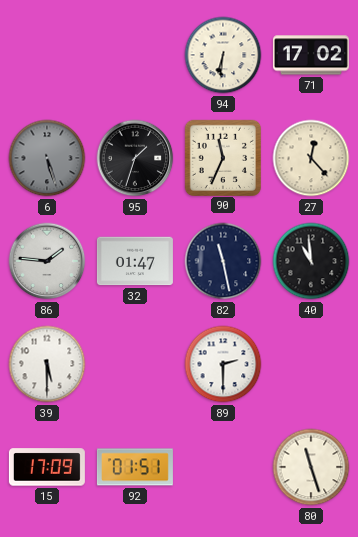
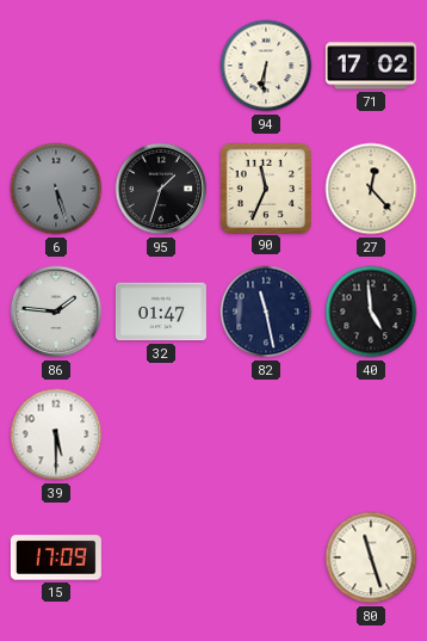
40: 10:59 -> 4:59
89: 2:30 -> none
92: 01:51 -> none
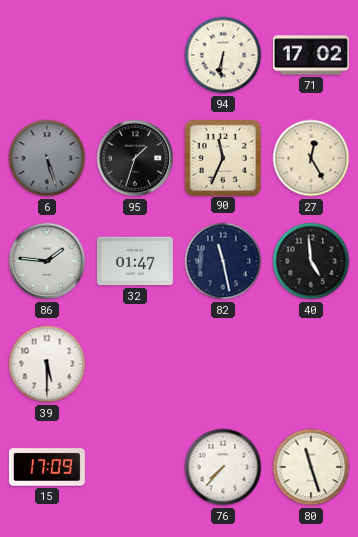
27: 12:23 -> 12:25
76: none -> 7:37
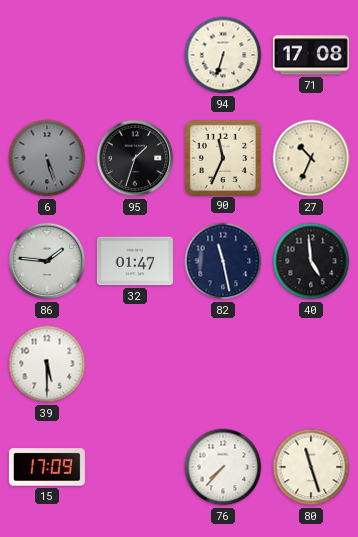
94: 6:31 -> 6:33
71: 17:02 -> 17:08
27: 12:25 -> 10:34
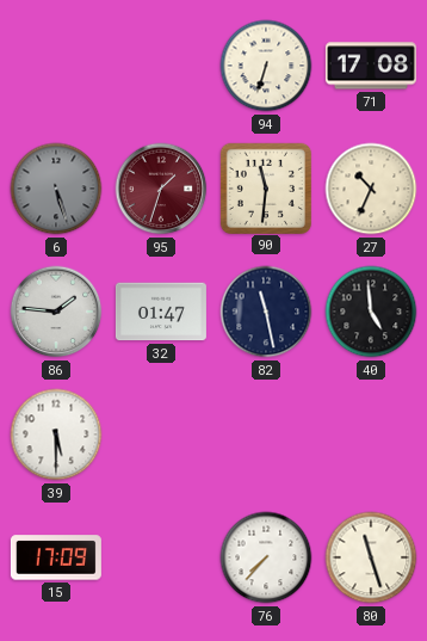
95 dial: black -> burgundy
90: 11:34 -> 11:31
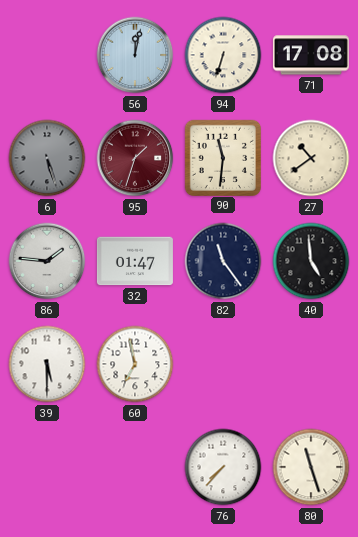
56: none -> 12:02
27: 10:34 -> 10:39
82: 11:28 -> 11:24
60: none -> 6:58
15: 17:09 -> none
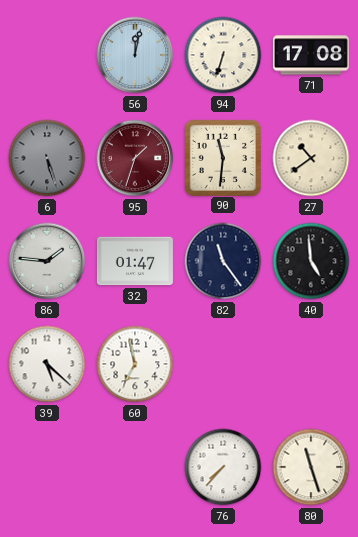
39: 5:30 -> 5:22
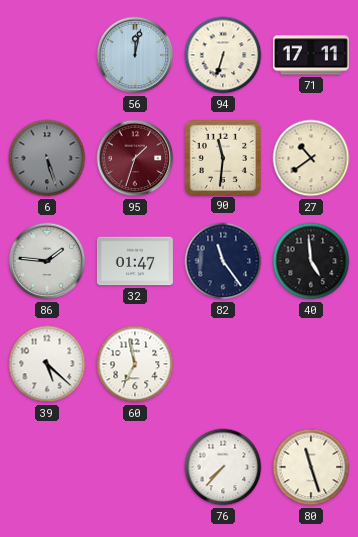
71: 17:08 -> 17:11
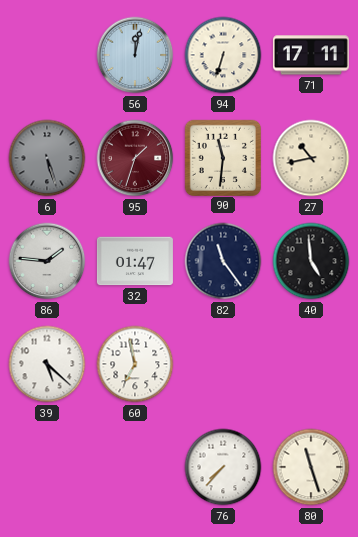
27: 10:39 -> 10:43
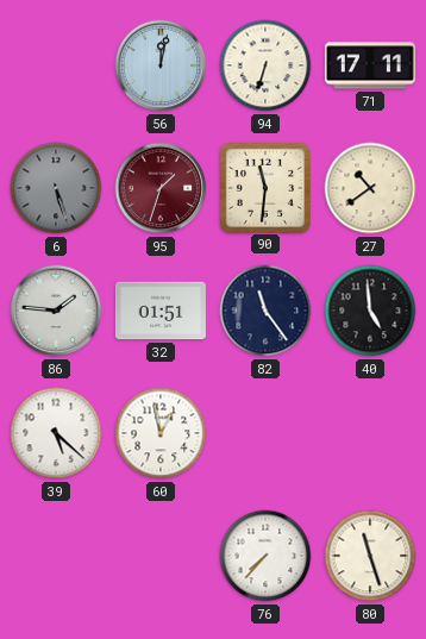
27: 10:43 -> 10:39
32: 01:47 -> 01:51
60: 6:58 -> 12:58
